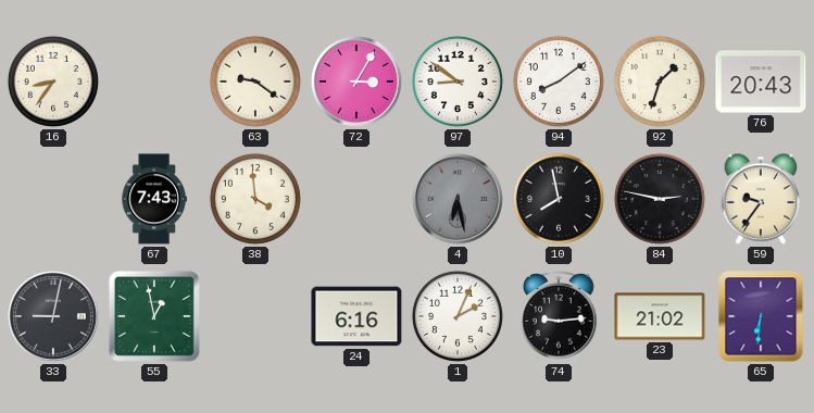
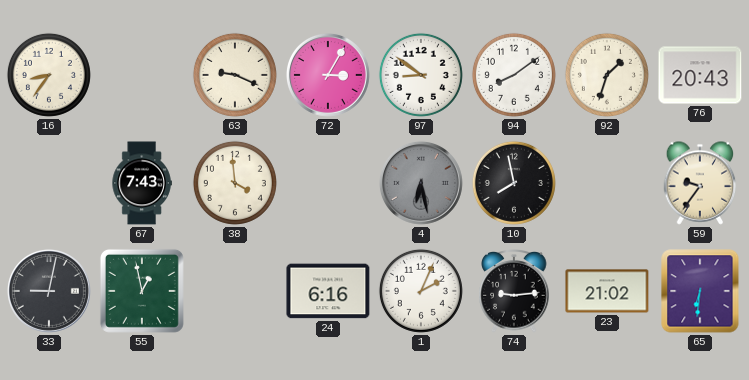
63: 9:21 -> 9:19
84: 2:47 -> none
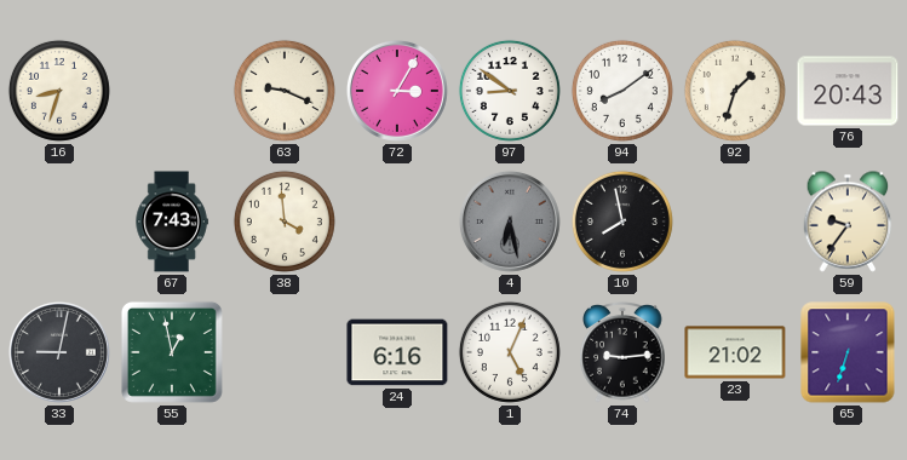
16: 8:36 -> 8:33
1: 2:04 -> 5:04
65: 6:31 -> 6:33
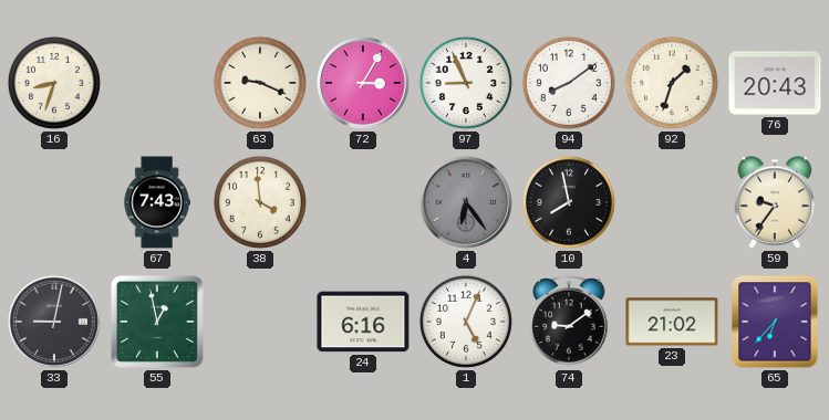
97: 8:51 -> 8:56
4: 6:28 -> 6:24
74: 9:14 -> 9:09
65: 6:33 -> 6:37
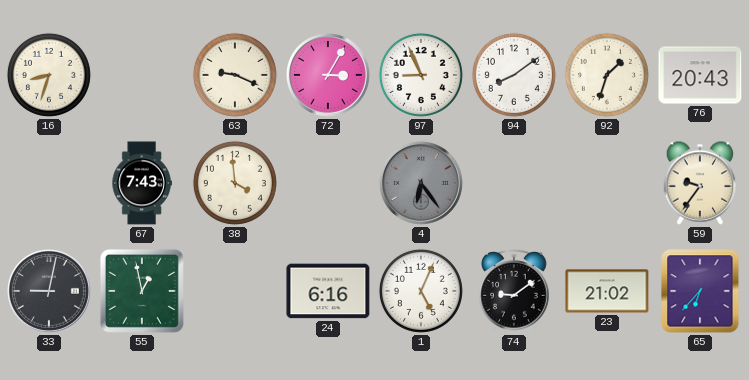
10: 7:58 -> none
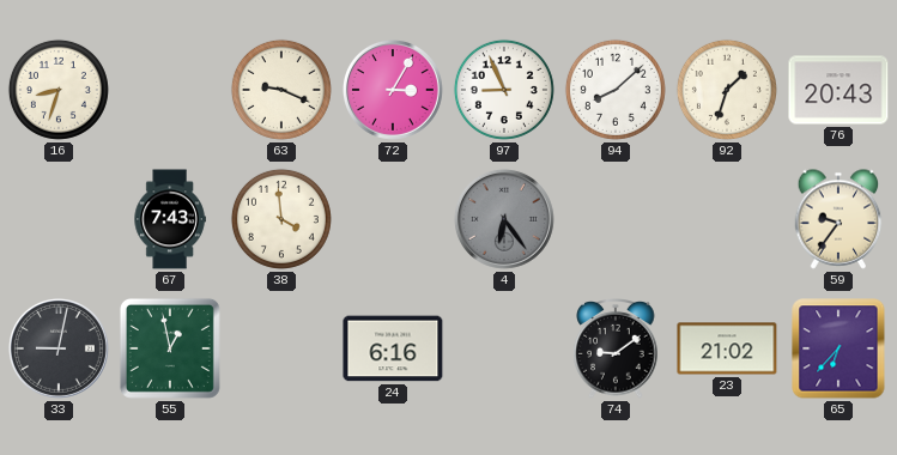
94: 8:09 -> 8:08
1: 5:04 -> none
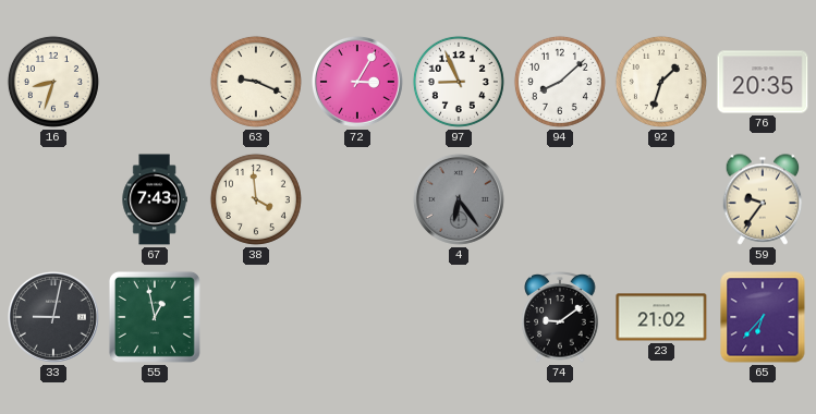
76: 20:43 -> 20:35
24: 6:16 -> none
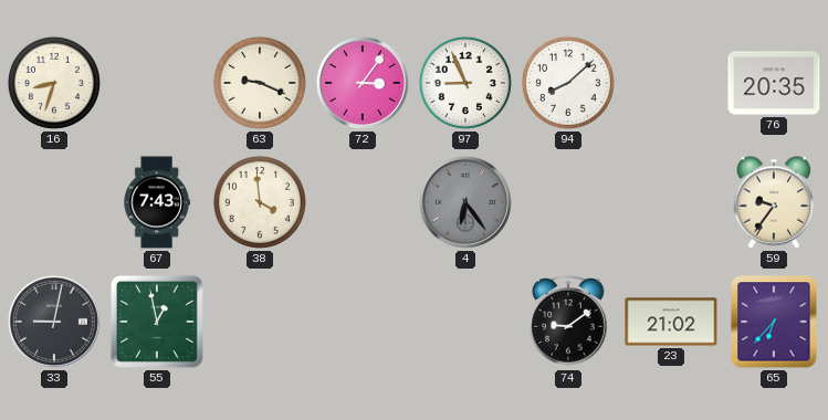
72: 3:05 -> 3:06
92: 1:33 -> none
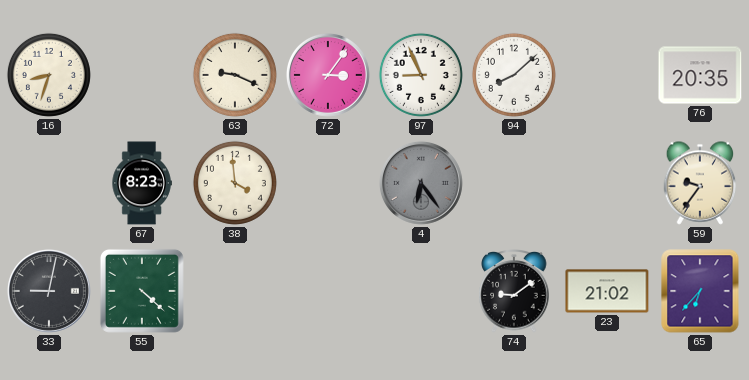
67: 7:43 -> 8:23
55: 12:58 -> 4:22
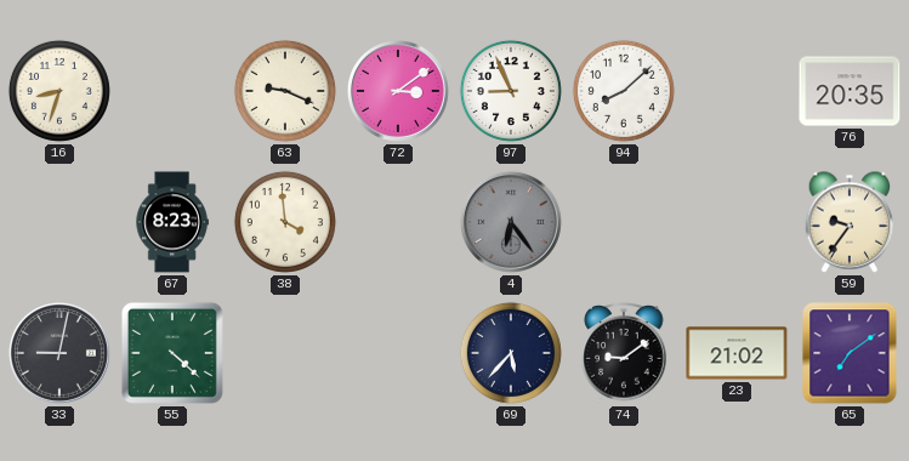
72: 3:06 -> 3:09
69: none -> 5:37
65: 6:37 -> 7:09
